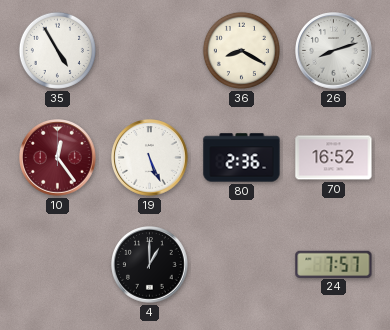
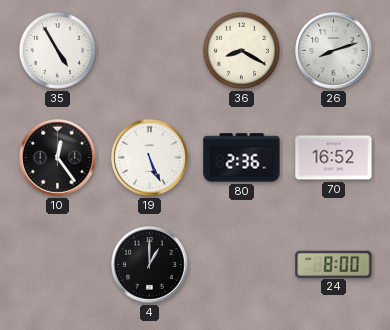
10 dial: burgundy -> black
24: 7:57 -> 8:00
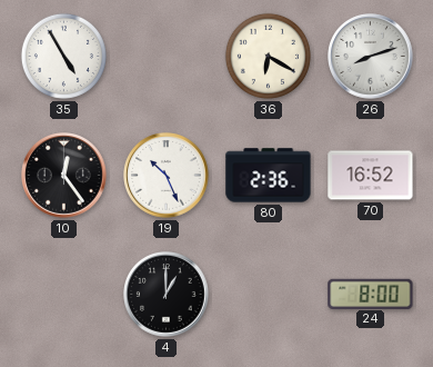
36: 8:20 -> 6:20
19: 5:26 -> 10:26
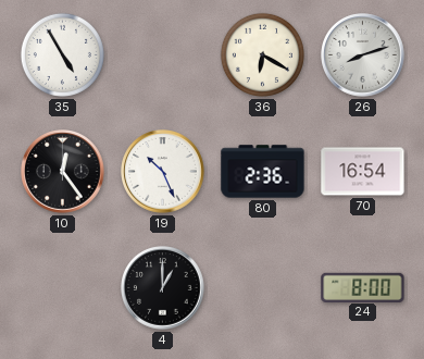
70: 16:52 -> 16:54
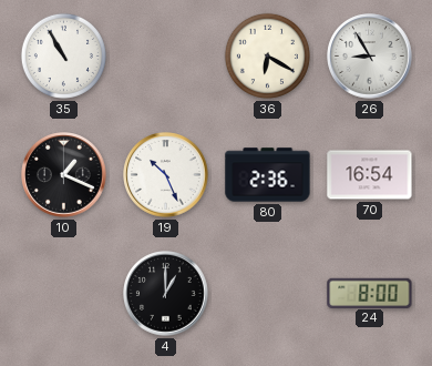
35: 4:55 -> 10:55
26: 8:12 -> 8:55
10: 12:24 -> 1:19
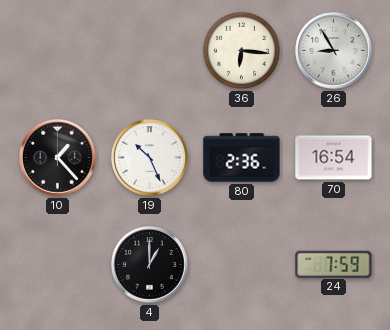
35: 10:55 -> none
36: 6:20 -> 6:16
10: 1:19 -> 1:23
24: 8:00 -> 7:59
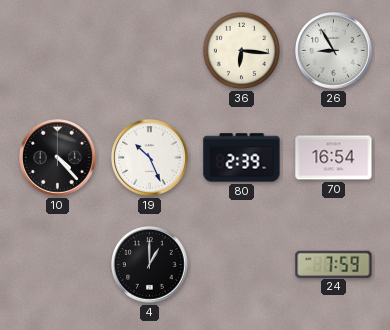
10: 1:23 -> 4:23
80: 2:36 -> 2:39
